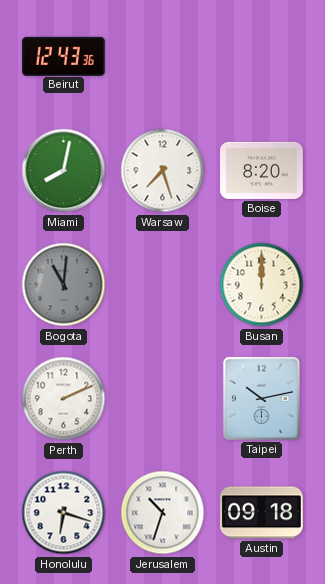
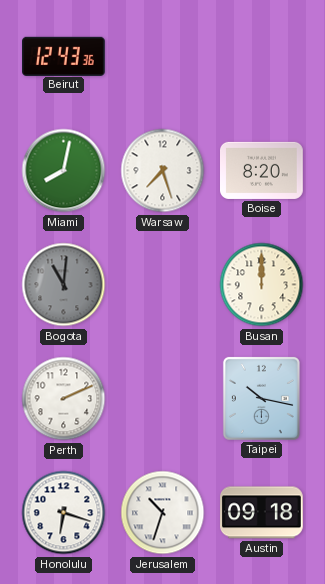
Taipei: 10:13 -> 10:17
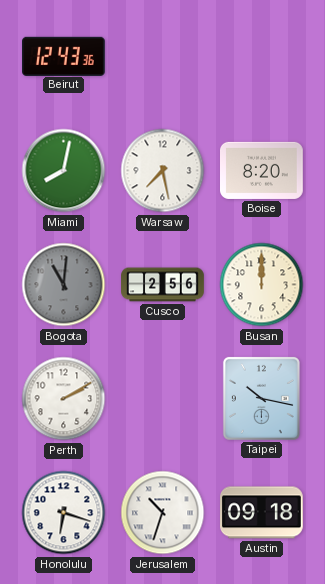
Warsaw: 7:27 -> 7:28
Cusco: none -> 2:56
Perth: 2:11 -> 2:10
